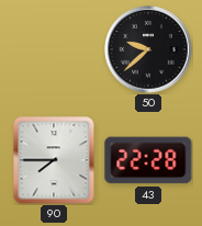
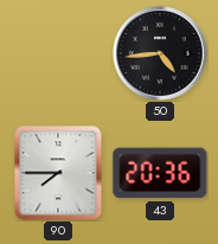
50: 9:38 -> 4:44
43: 22:28 -> 20:36
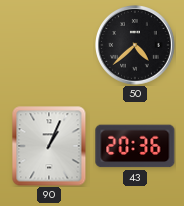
50: 4:44 -> 4:38
90: 7:45 -> 1:04
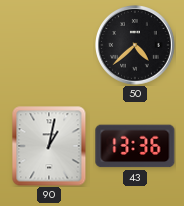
90: 1:04 -> 1:02
43: 20:36 -> 13:36
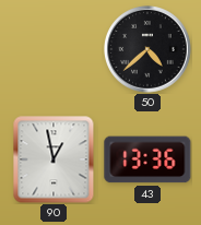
90: 1:02 -> 12:58
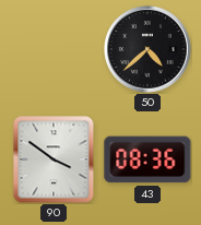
90: 12:58 -> 3:51
43: 13:36 -> 08:36
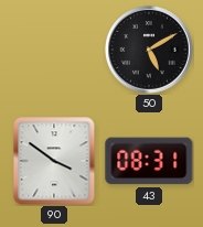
50: 4:38 -> 5:10
43: 08:36 -> 08:31
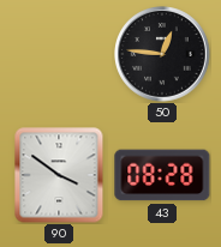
50: 5:10 -> 12:46
43: 08:31 -> 08:28
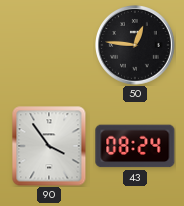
90: 3:51 -> 3:54
43: 08:28 -> 08:24
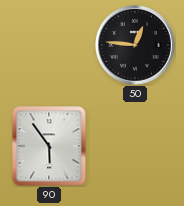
90: 3:54 -> 5:54
43: 08:24 -> none
